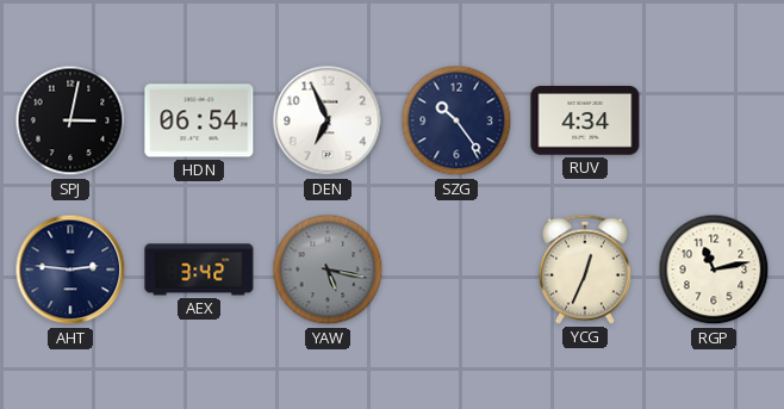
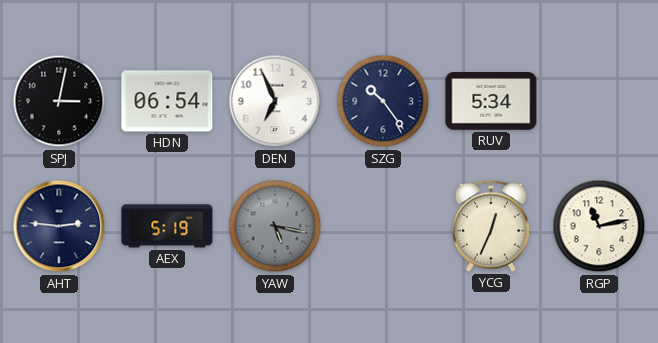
RUV: 4:34 -> 5:34
AEX: 3:42 -> 5:19
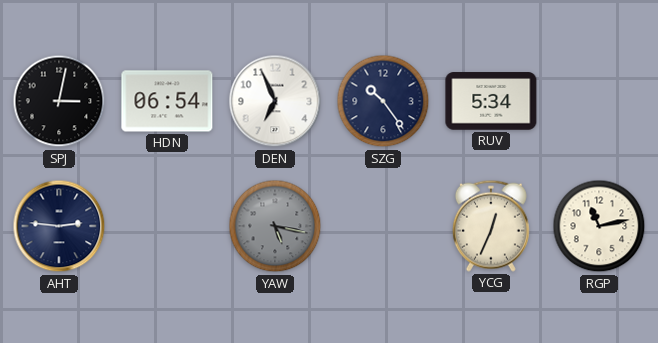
AEX: 5:19 -> none
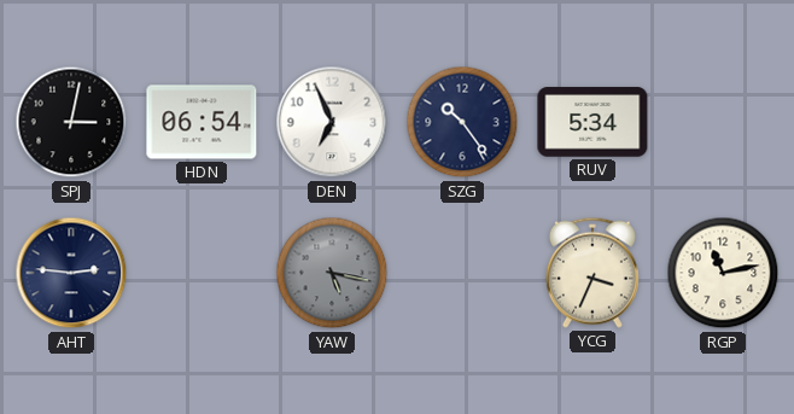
YCG: 12:34 -> 3:34
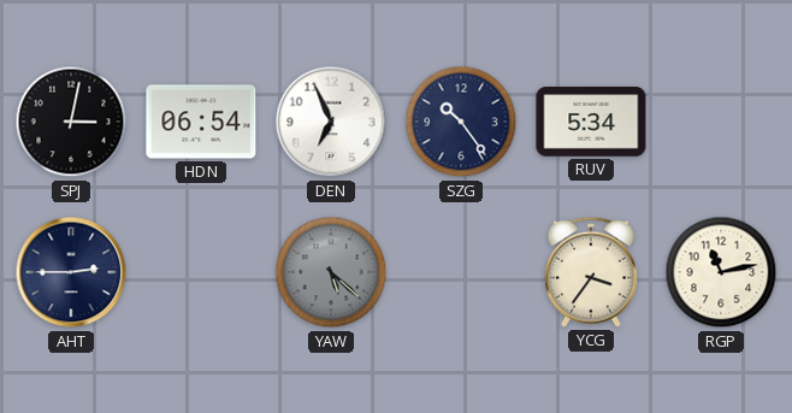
AHT: 2:46 -> 2:45
YAW: 5:17 -> 5:22
YCG: 3:34 -> 3:36
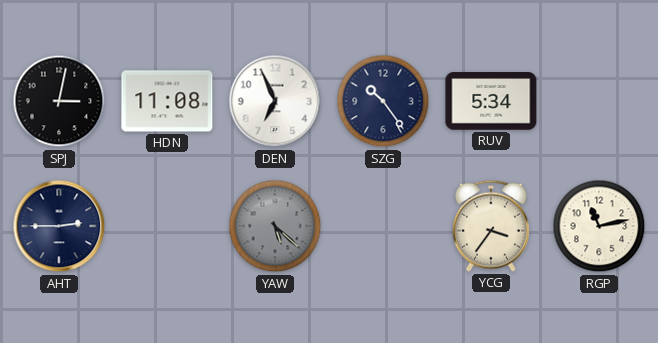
HDN: 06:54 -> 11:08
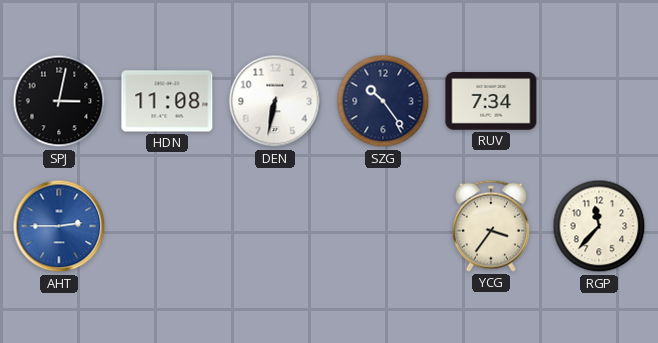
DEN: 6:56 -> 6:32
RUV: 5:34 -> 7:34
AHT dial: navy -> blue
YAW: 5:22 -> none
RGP: 11:13 -> 11:37
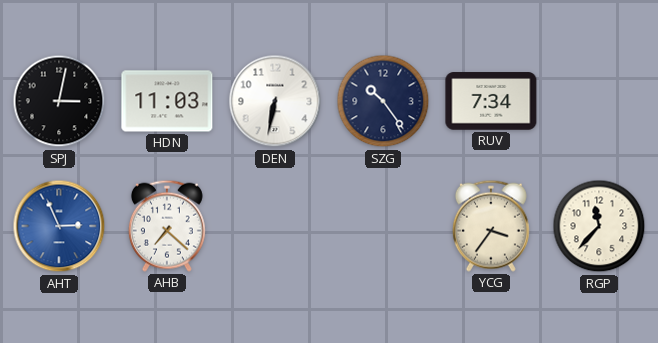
HDN: 11:08 -> 11:03
AHT: 2:45 -> 2:56
AHB: none -> 7:22
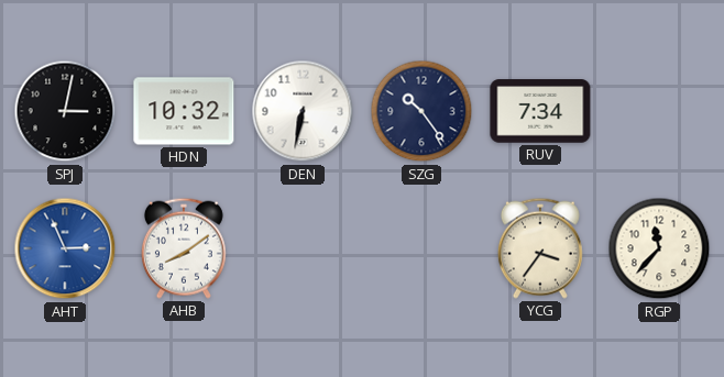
HDN: 11:03 -> 10:32
AHB: 7:22 -> 8:09
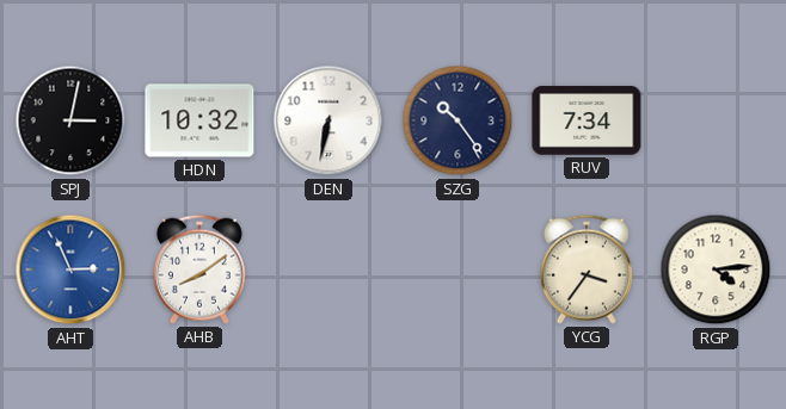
RGP: 11:37 -> 4:14
